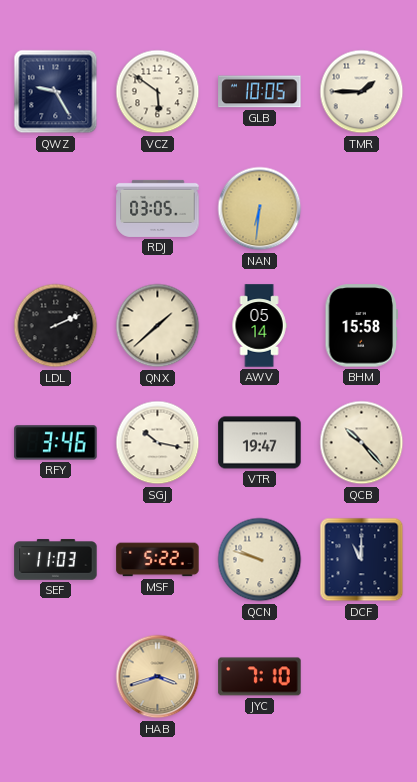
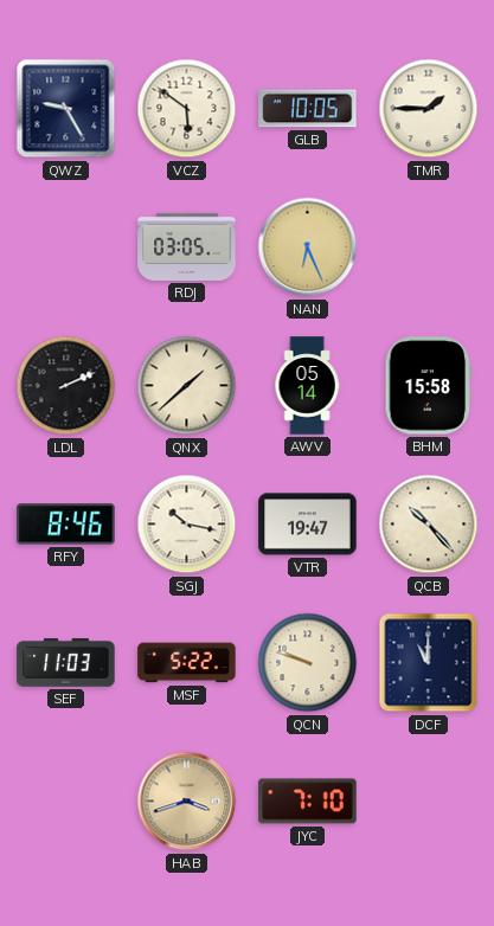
NAN: 6:31 -> 6:26
RFY: 3:46 -> 8:46
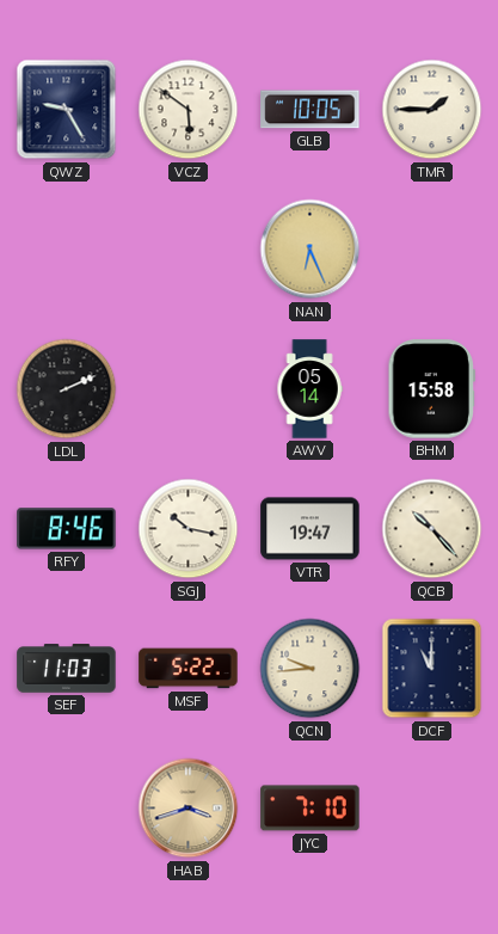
RDJ: 03:05 -> none
QNX: 1:38 -> none
QCN: 9:48 -> 9:44
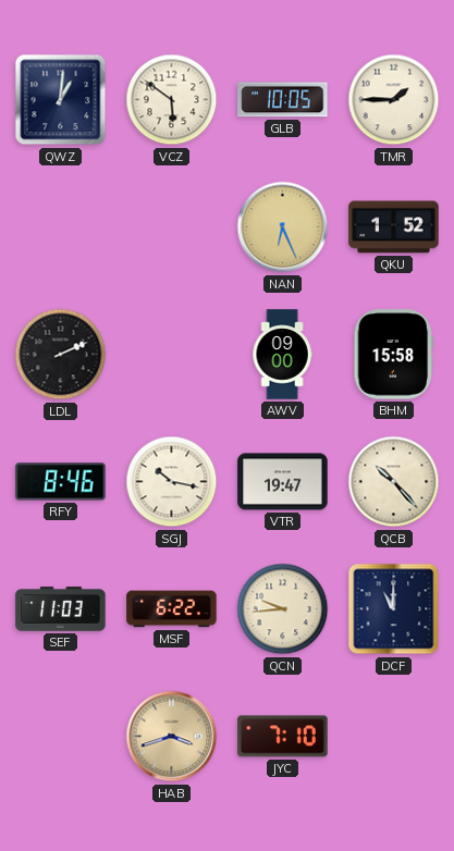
QWZ: 9:25 -> 1:01
QKU: none -> 1:52
AWV: 05:14 -> 09:00
MSF: 5:22 -> 6:22
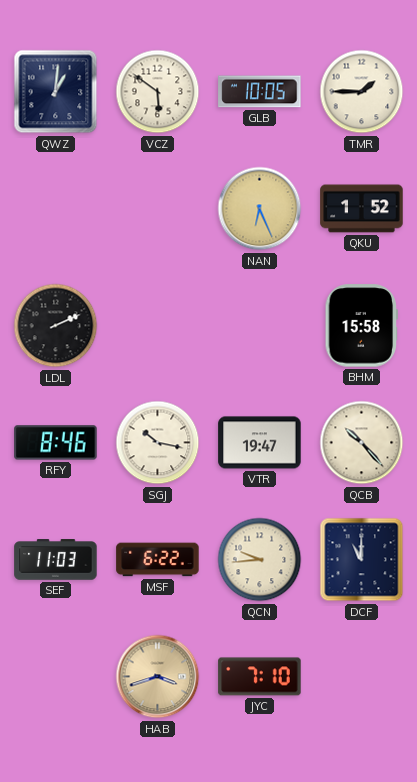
AWV: 09:00 -> none
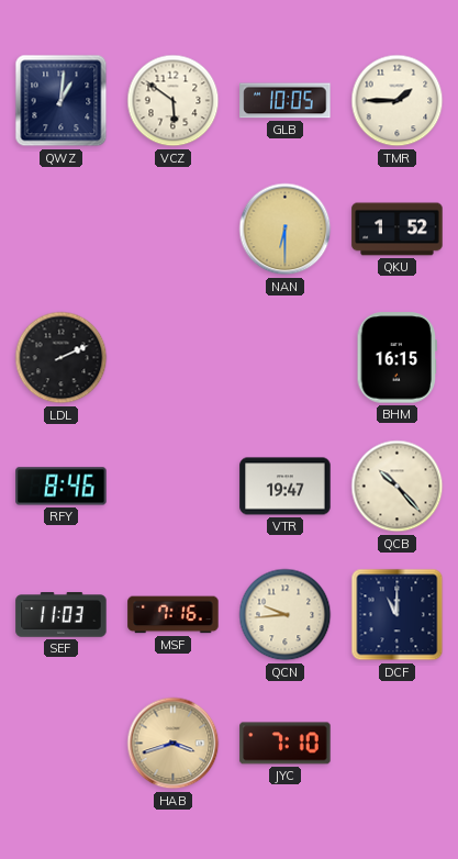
NAN: 6:26 -> 6:30
BHM: 15:58 -> 16:15
SGJ: 10:17 -> none
MSF: 6:22 -> 7:16
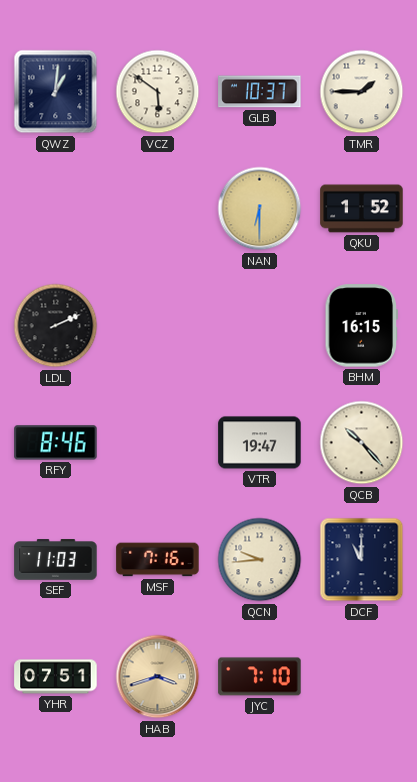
GLB: 10:05 -> 10:37
YHR: none -> 07:51
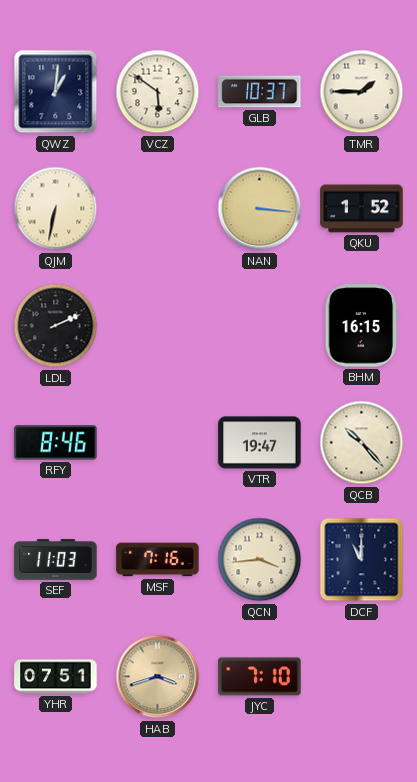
QJM: none -> 6:32
NAN: 6:30 -> 3:16
QCN: 9:44 -> 3:44
